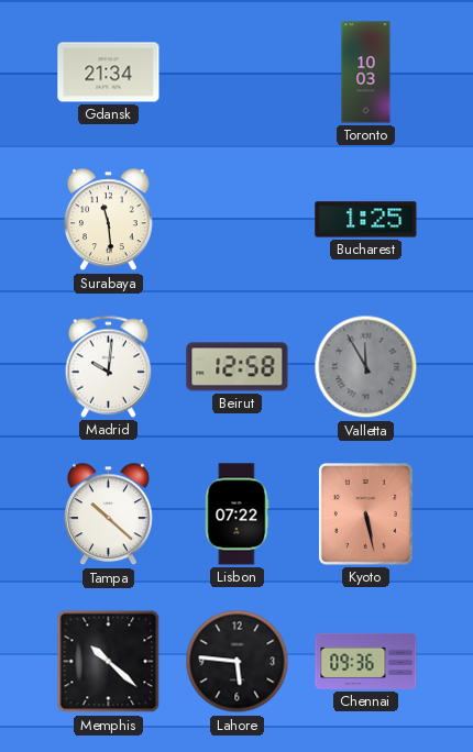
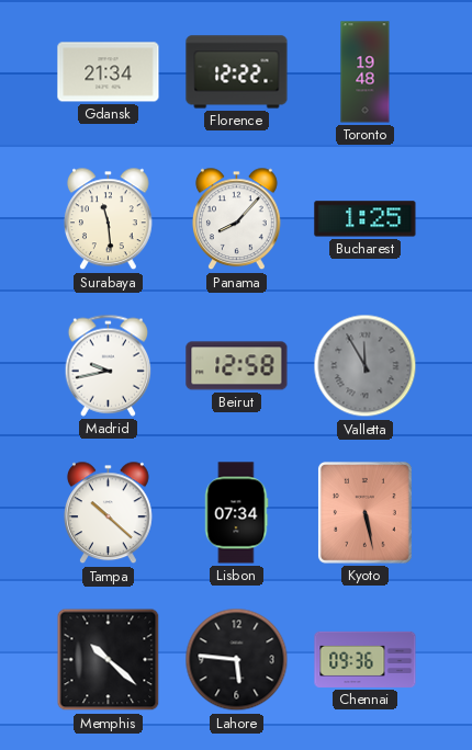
Florence: none -> 12:22
Toronto: 10:03 -> 19:48
Panama: none -> 8:07
Madrid: 10:01 -> 9:43
Lisbon: 07:22 -> 07:34
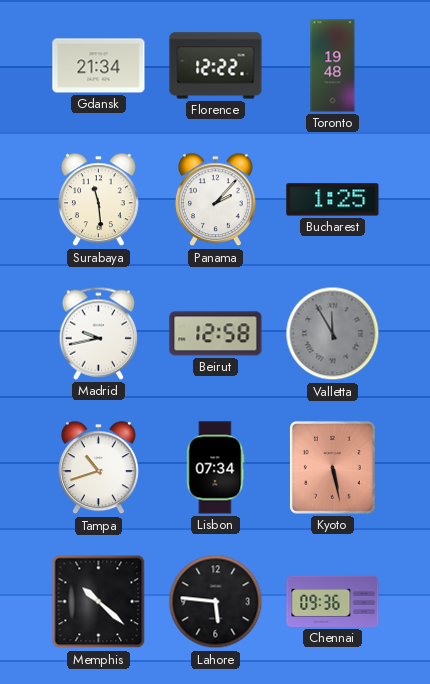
Panama: 8:07 -> 2:07
Tampa: 10:22 -> 10:42
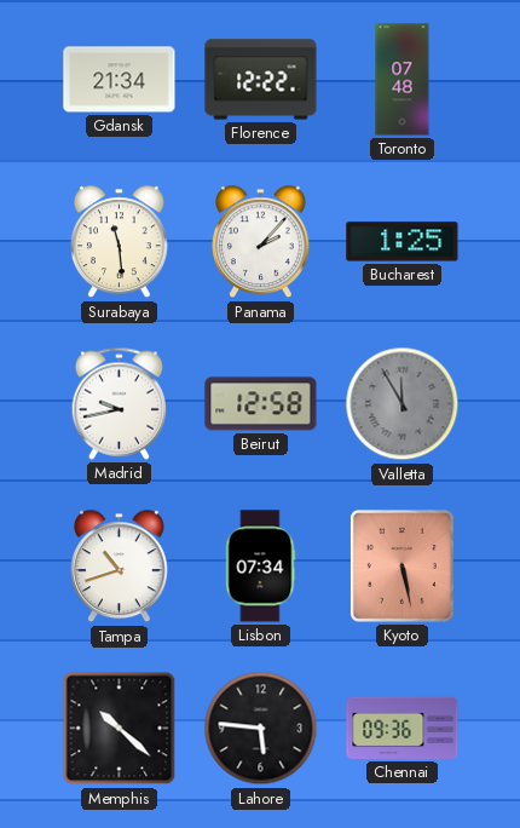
Toronto: 19:48 -> 07:48
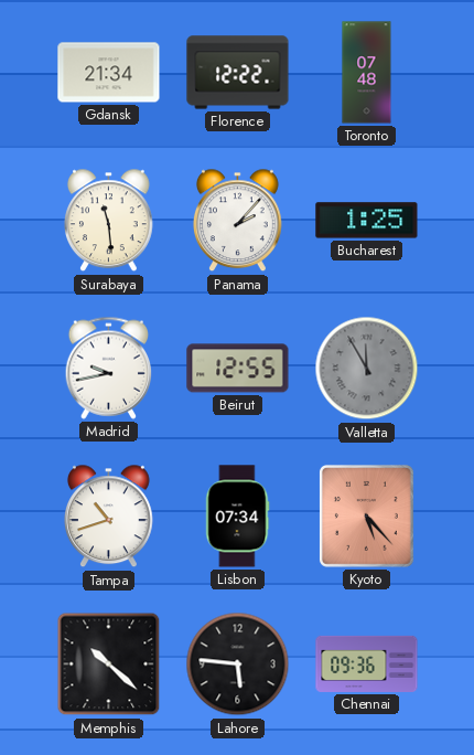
Beirut: 12:58 -> 12:55
Kyoto: 5:28 -> 5:23
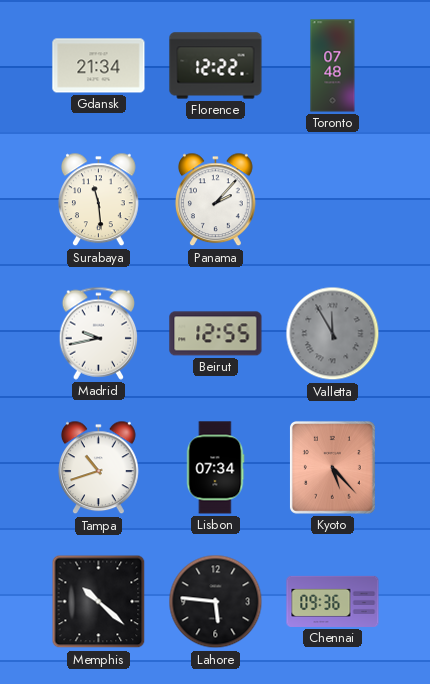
Bucharest: 1:25 -> none
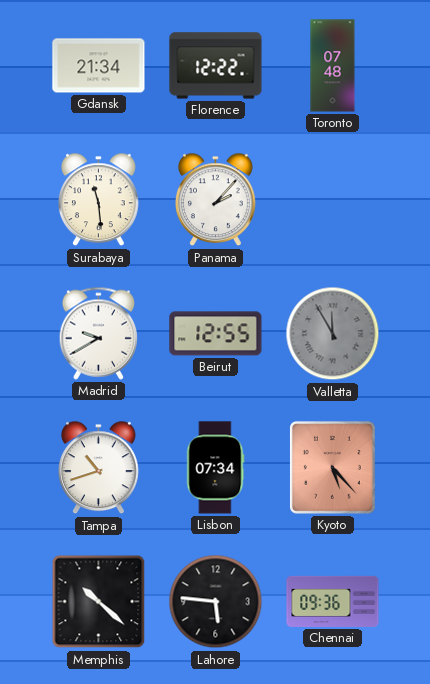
Madrid: 9:43 -> 9:40
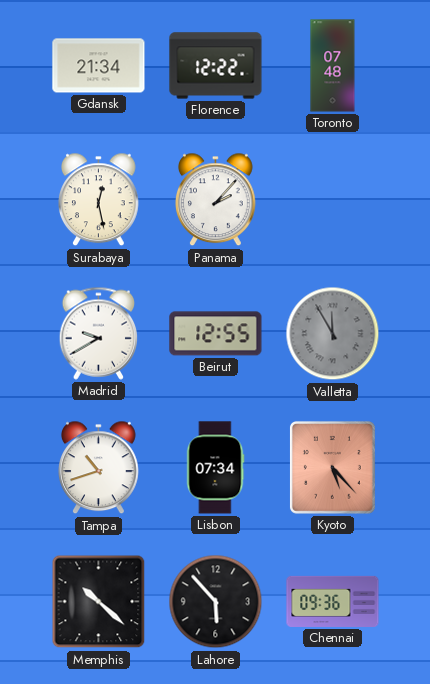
Surabaya: 11:29 -> 12:28
Lahore: 5:46 -> 5:53
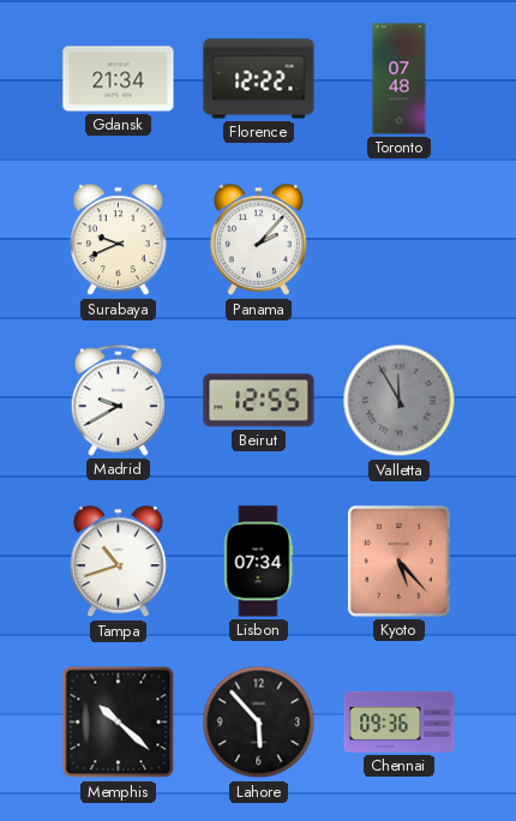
Surabaya: 12:28 -> 9:41
